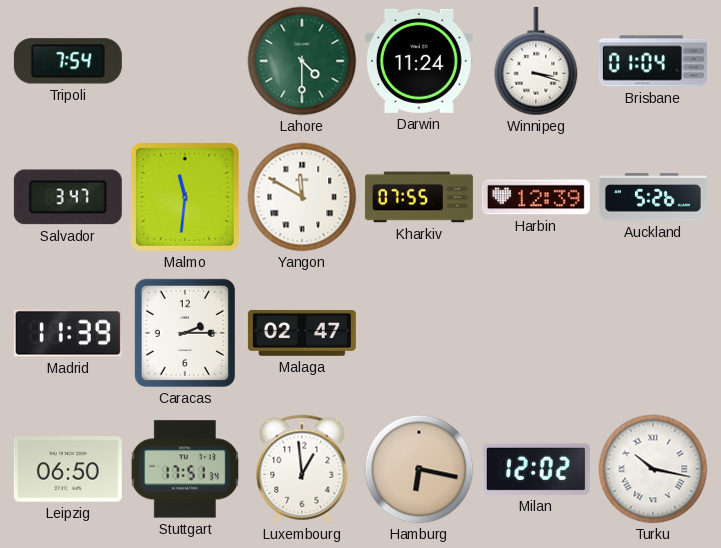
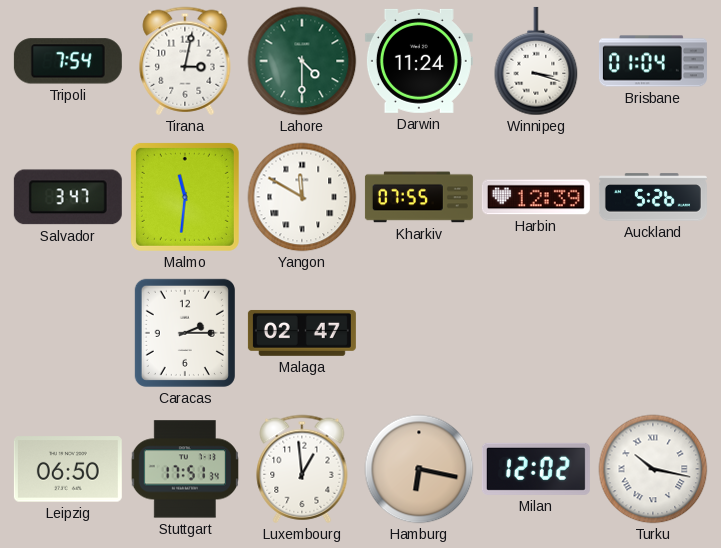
Tirana: none -> 3:02
Madrid: 11:39 -> none
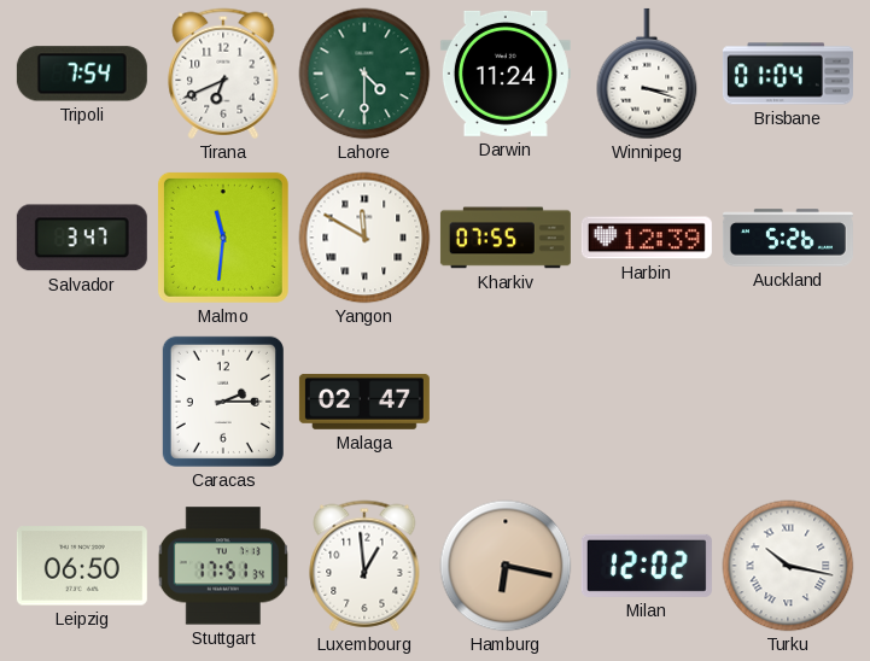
Tirana: 3:02 -> 6:41
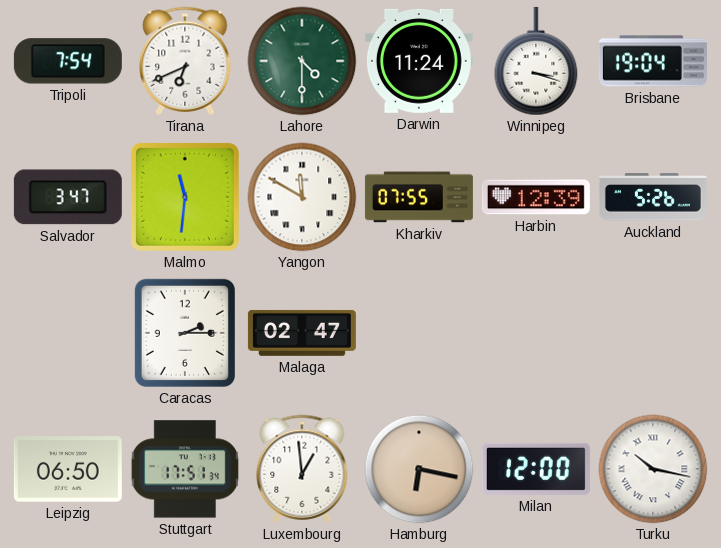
Brisbane: 01:04 -> 19:04
Milan: 12:02 -> 12:00
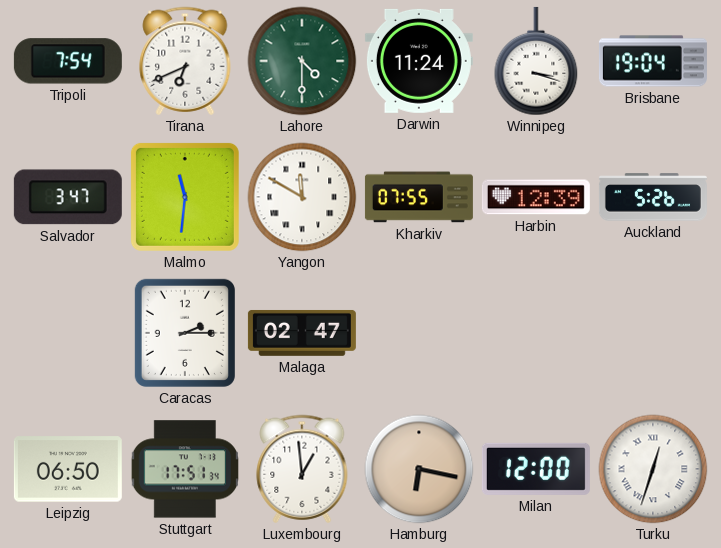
Turku: 10:17 -> 12:33
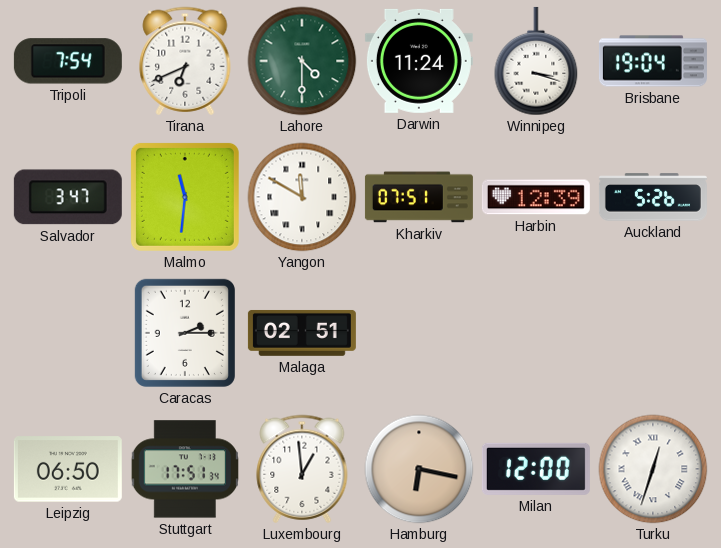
Kharkiv: 07:55 -> 07:51
Malaga: 02:47 -> 02:51
